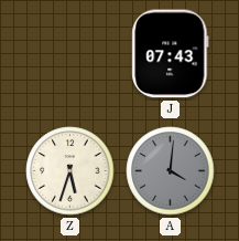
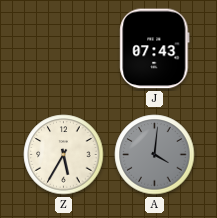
Z: 5:33 -> 5:35
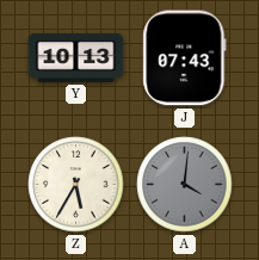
Y: none -> 10:13
